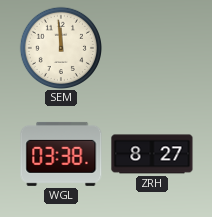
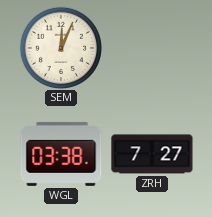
SEM: 11:59 -> 12:04
ZRH: 8:27 -> 7:27
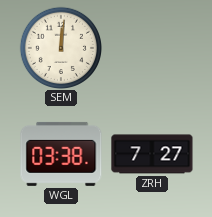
SEM: 12:04 -> 12:01
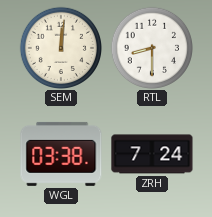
RTL: none -> 8:30
ZRH: 7:27 -> 7:24
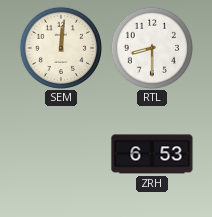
WGL: 03:38 -> none
ZRH: 7:24 -> 6:53
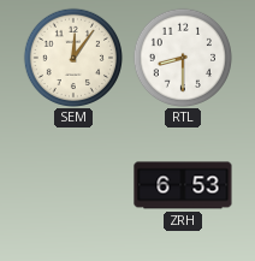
SEM: 12:01 -> 12:06
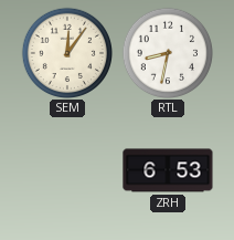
RTL: 8:30 -> 8:32
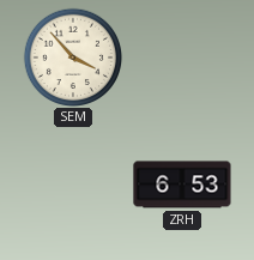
SEM: 12:06 -> 3:53
RTL: 8:32 -> none
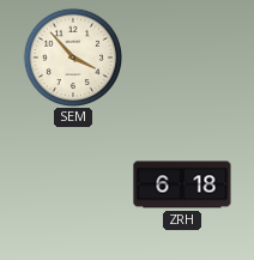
ZRH: 6:53 -> 6:18
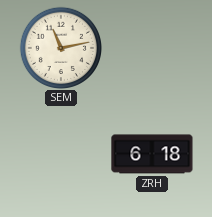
SEM: 3:53 -> 11:13
